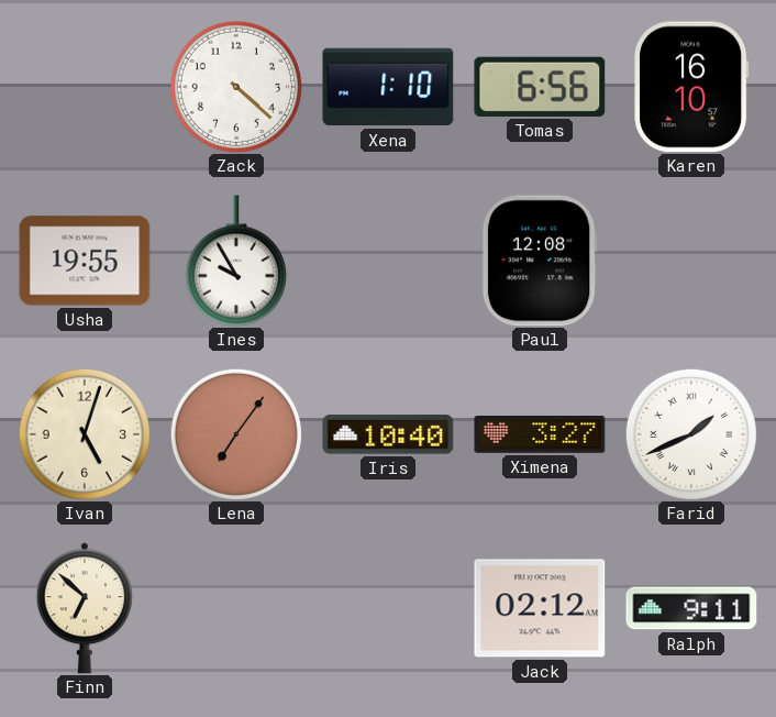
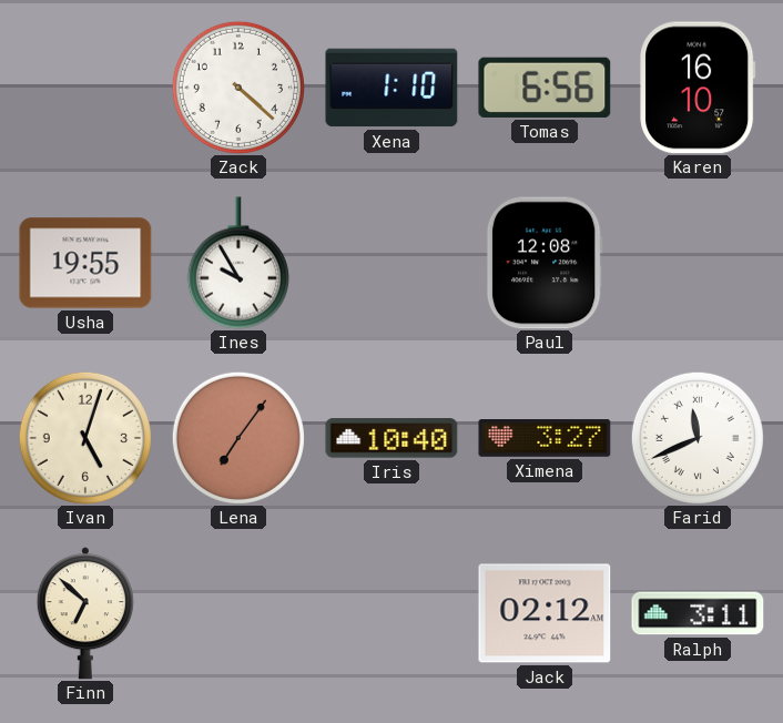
Farid: 1:41 -> 11:41
Ralph: 9:11 -> 3:11
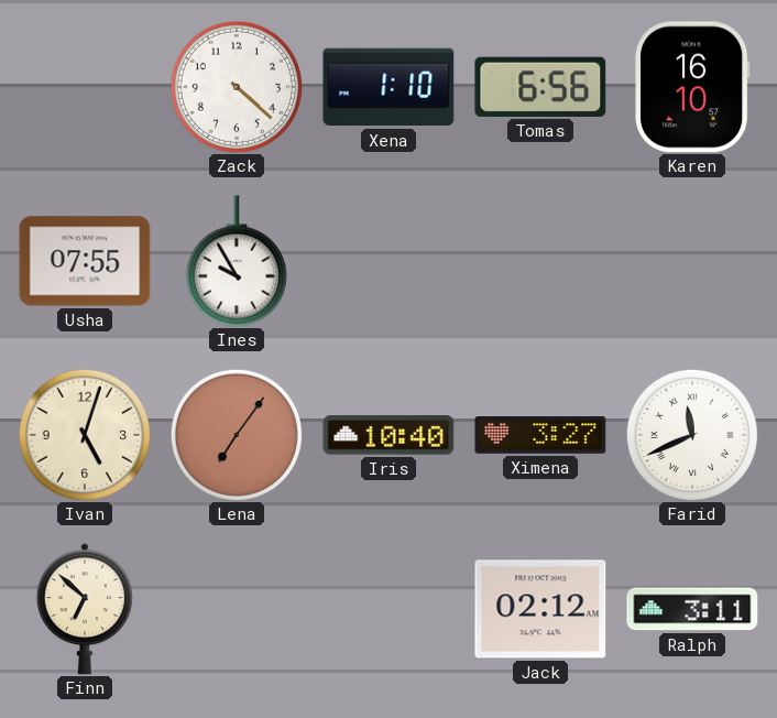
Usha: 19:55 -> 07:55
Paul: 12:08 -> none
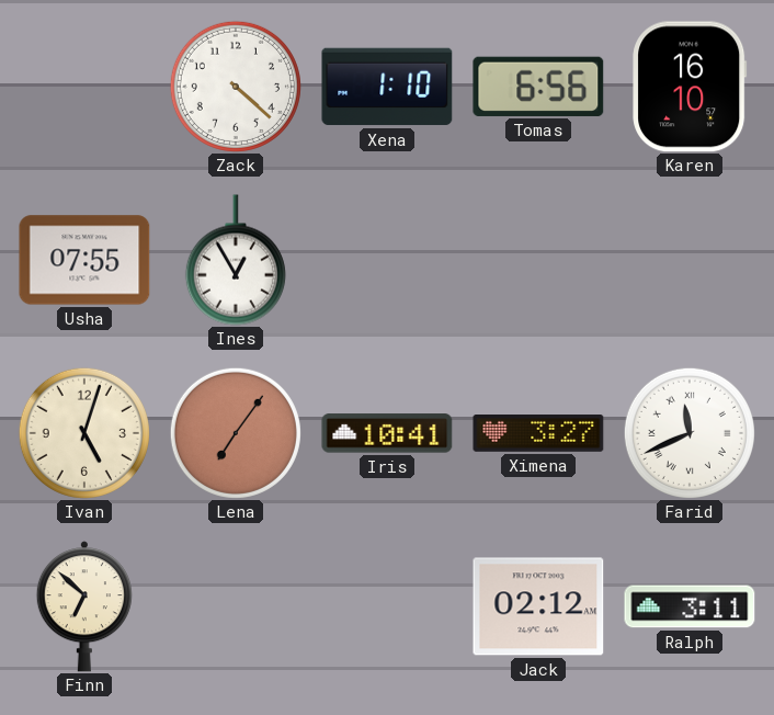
Ines: 9:55 -> 12:55
Iris: 10:40 -> 10:41
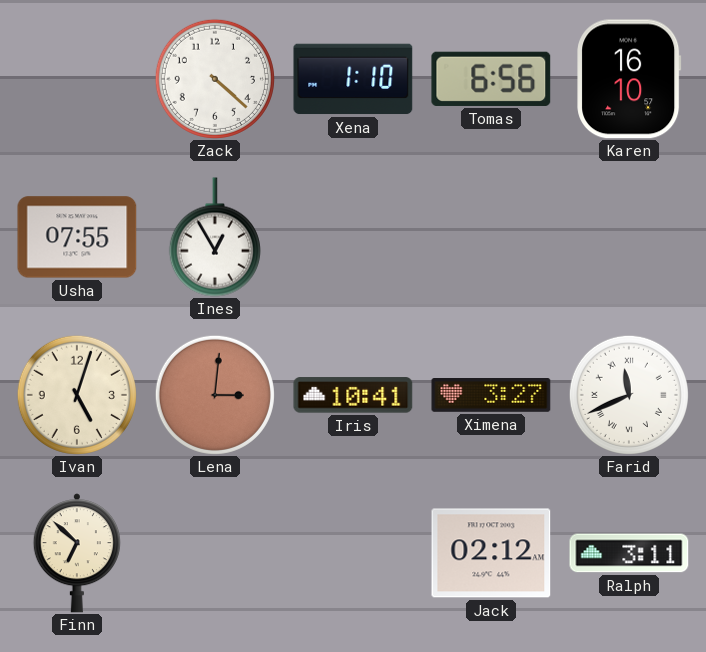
Lena: 7:06 -> 3:01
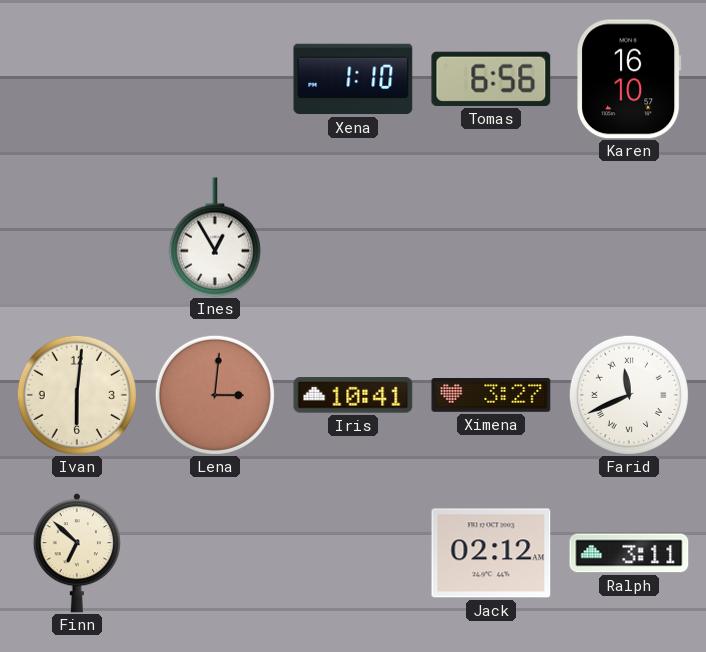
Zack: 4:22 -> none
Usha: 07:55 -> none
Ivan: 5:03 -> 6:01
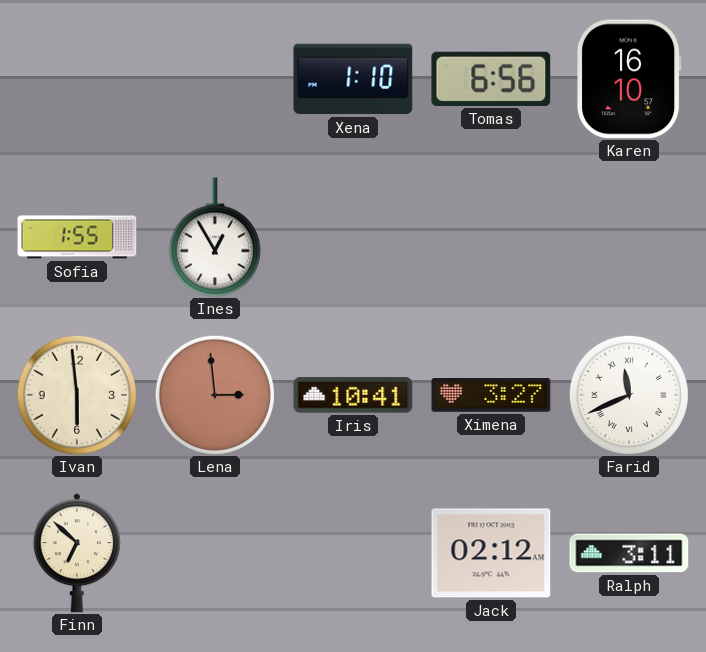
Sofia: none -> 1:55
Ivan: 6:01 -> 5:59
Lena: 3:01 -> 2:59
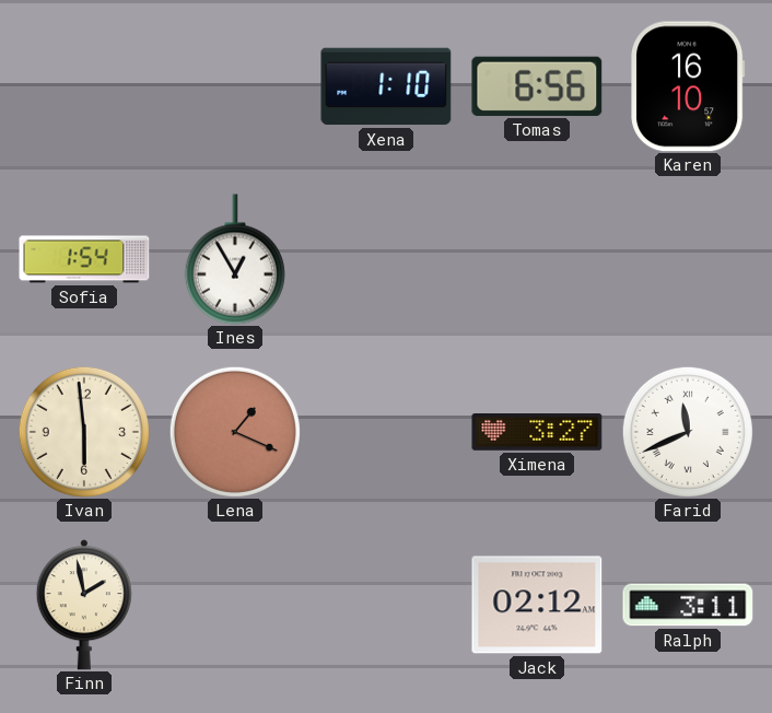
Sofia: 1:55 -> 1:54
Lena: 2:59 -> 1:19
Iris: 10:41 -> none
Finn: 6:52 -> 1:58
